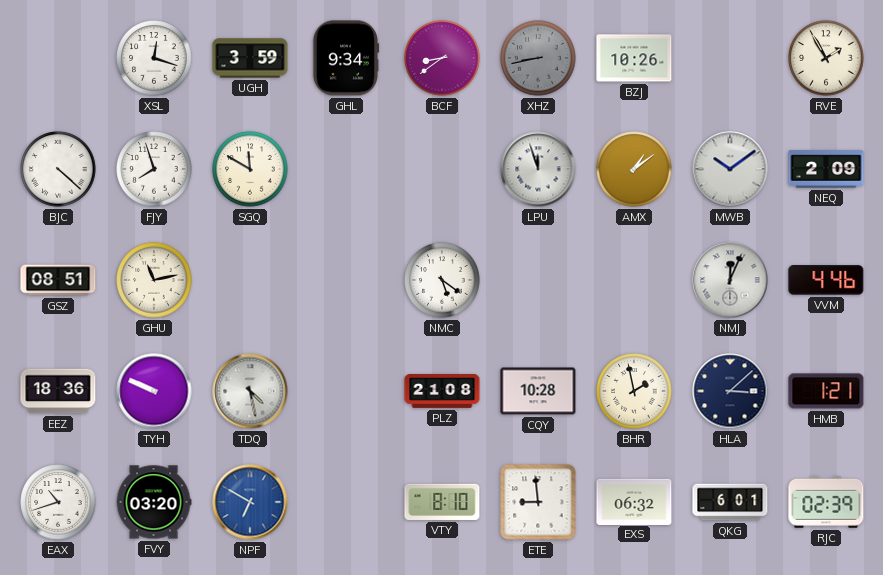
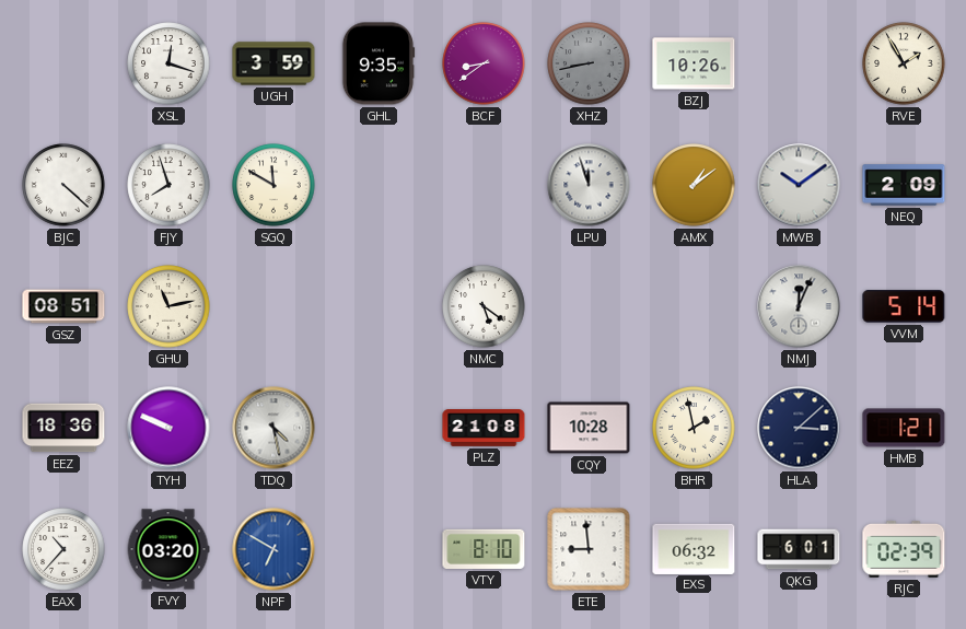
GHL: 9:34 -> 9:35
VVM: 4:46 -> 5:14
EAX: 10:42 -> 10:37
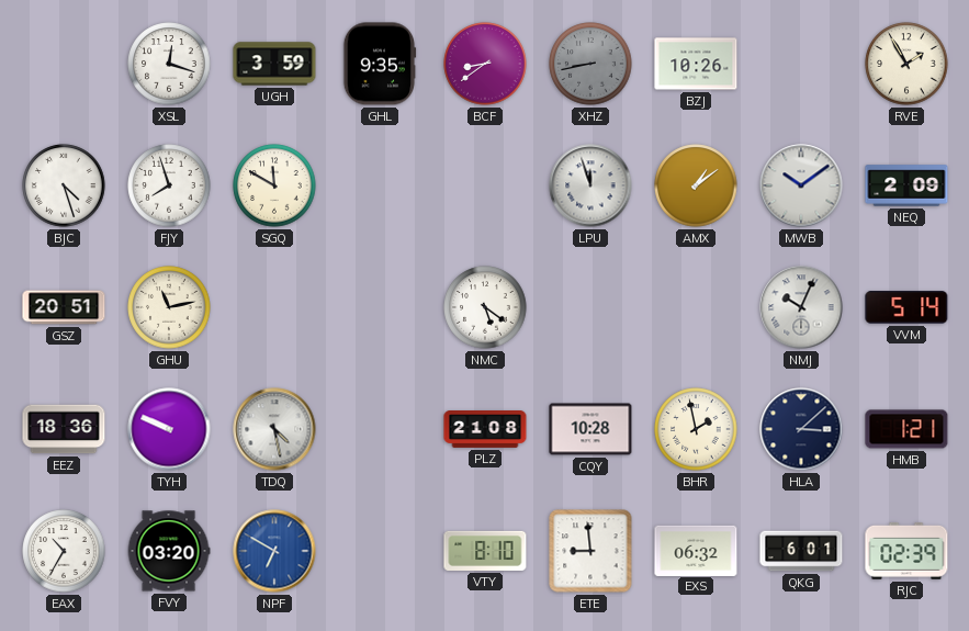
BJC: 4:22 -> 4:27
GSZ: 08:51 -> 20:51
NMJ: 12:04 -> 10:04
EAX: 10:37 -> 10:35
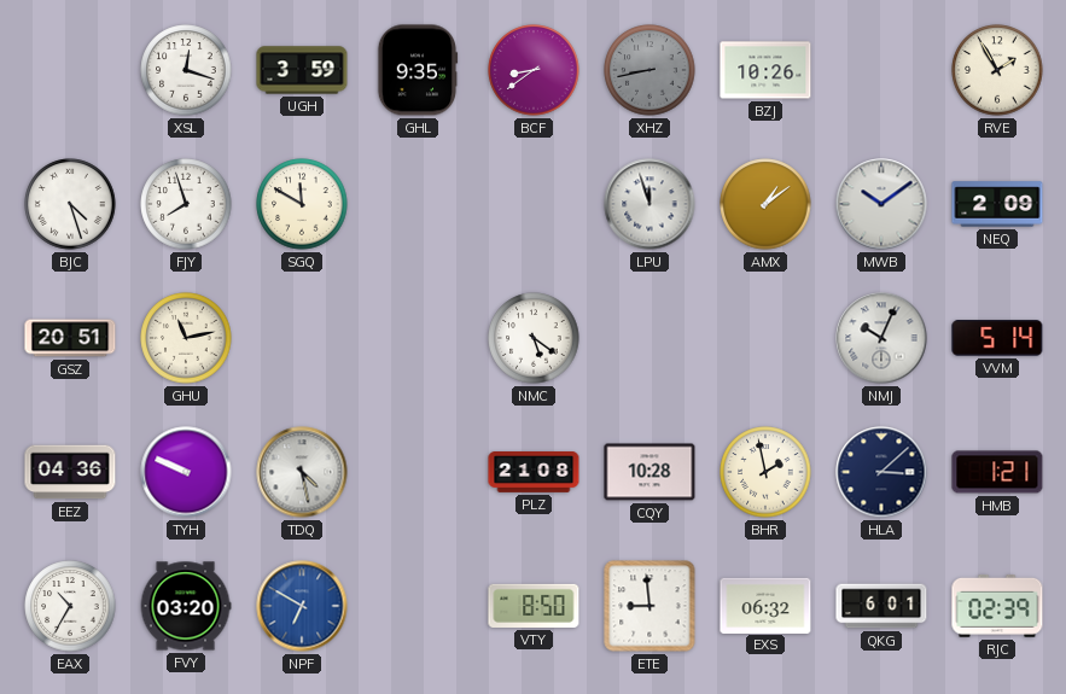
EEZ: 18:36 -> 04:36
VTY: 8:10 -> 8:50
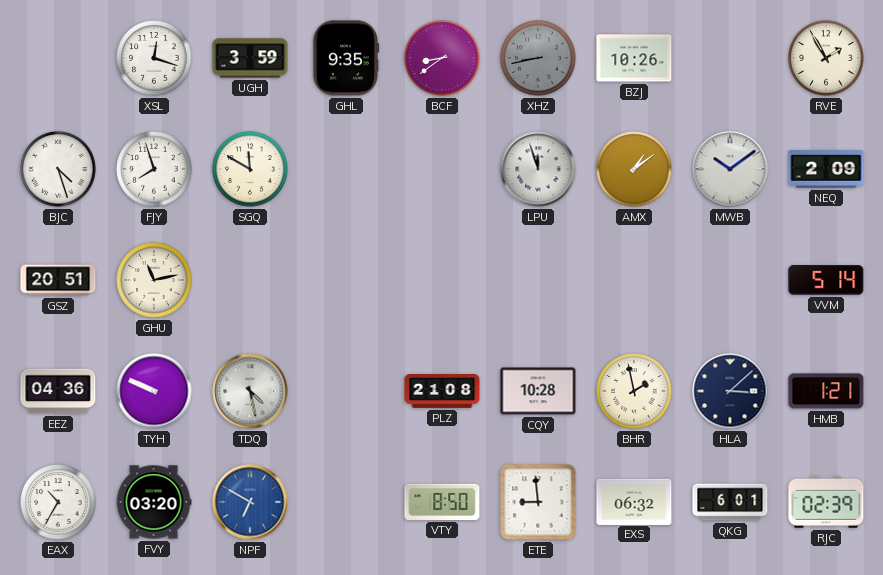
NMC: 5:21 -> none
NMJ: 10:04 -> none
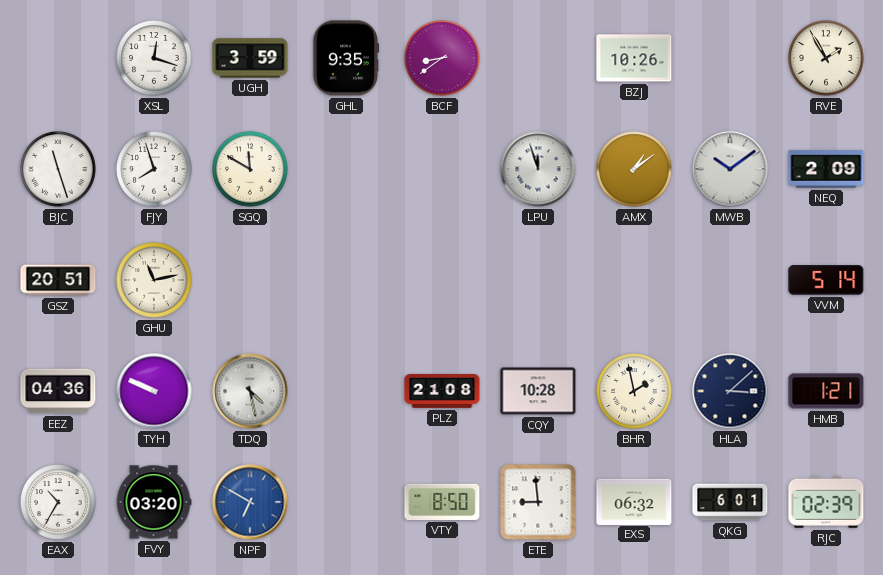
XHZ: 8:43 -> none
BJC: 4:27 -> 11:27
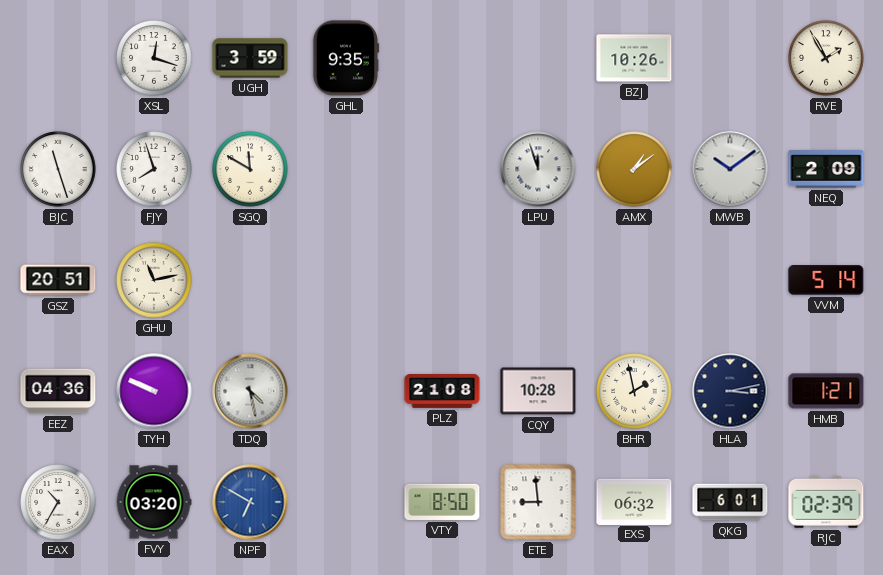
BCF: 8:39 -> none
HLA: 3:08 -> 3:13
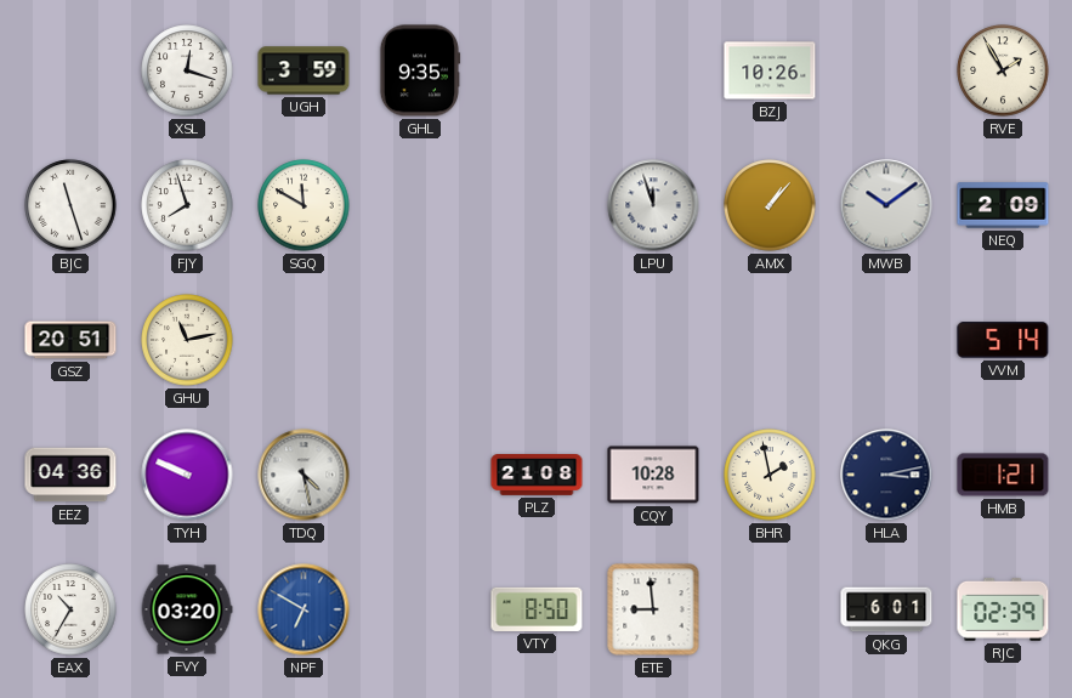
AMX: 1:09 -> 1:07
EXS: 06:32 -> none
